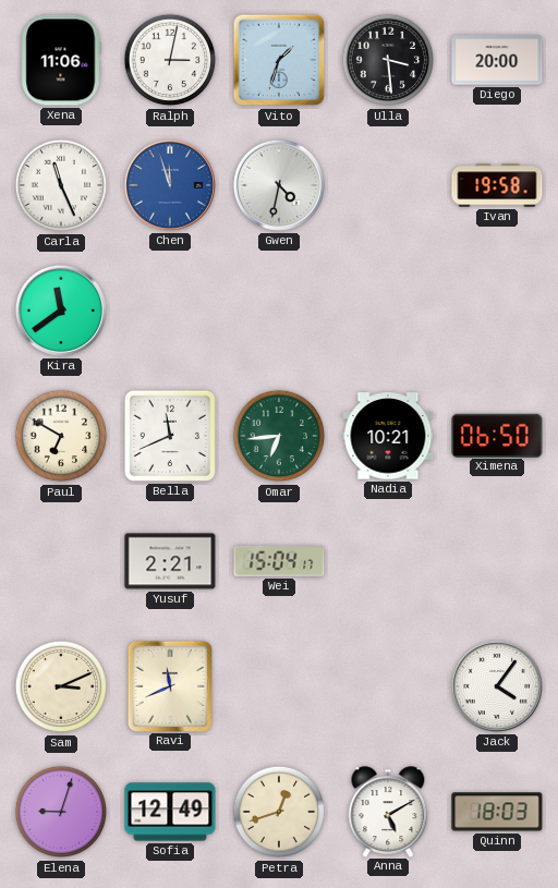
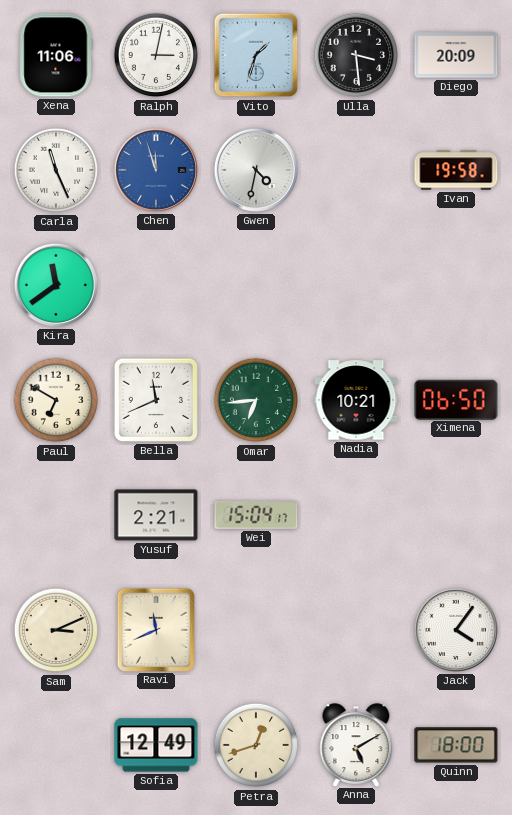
Diego: 20:00 -> 20:09
Elena: 9:03 -> none
Quinn: 18:03 -> 18:00
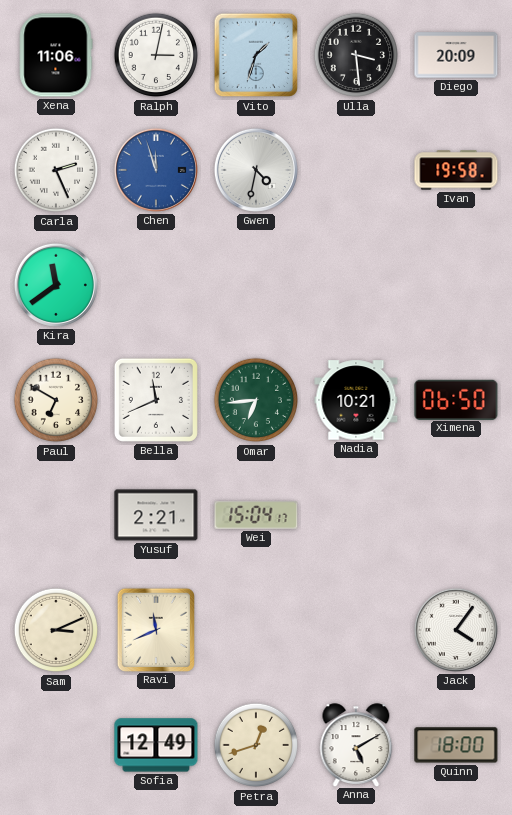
Carla: 11:26 -> 2:26
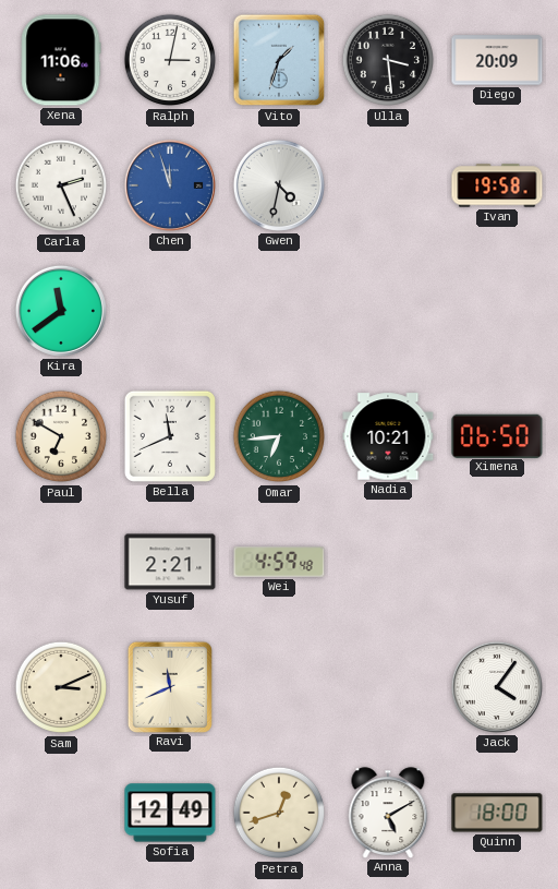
Wei: 15:04 -> 4:59
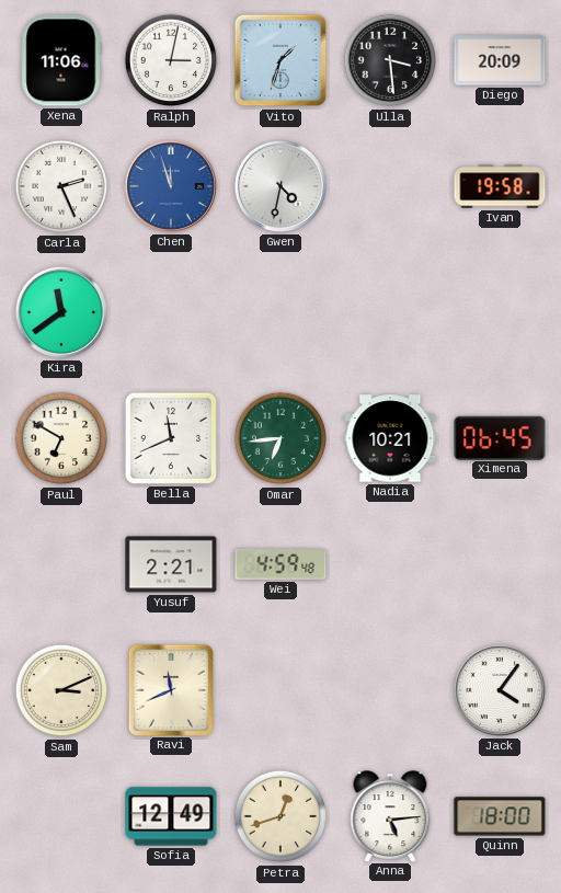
Ximena: 06:50 -> 06:45
Anna: 5:10 -> 5:14
